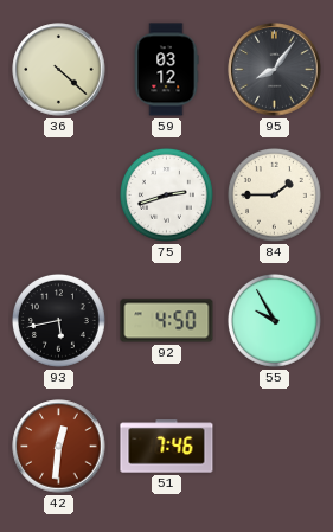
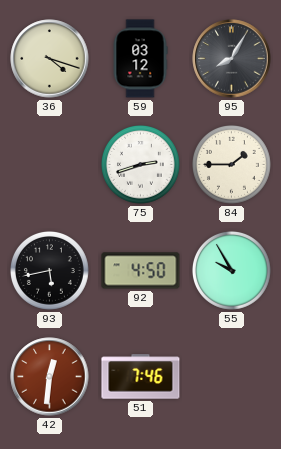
36: 4:22 -> 4:18
95: 8:06 -> 8:05
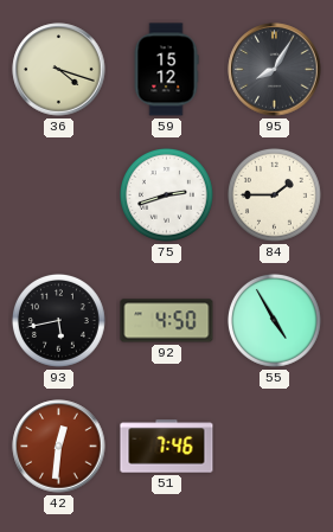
59: 03:12 -> 15:12
55: 9:55 -> 4:55
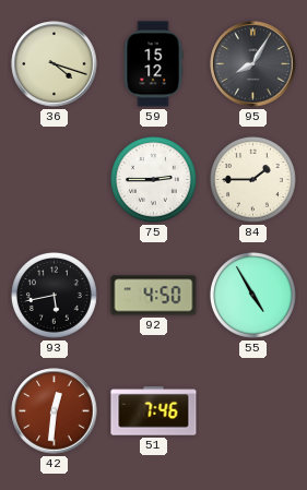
75: 2:42 -> 2:45
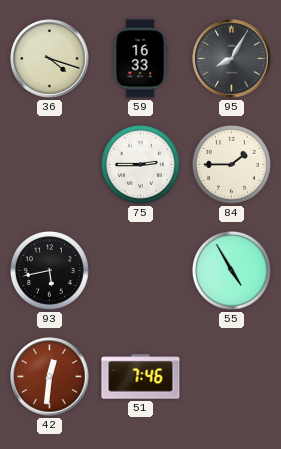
59: 15:12 -> 16:33
92: 4:50 -> none
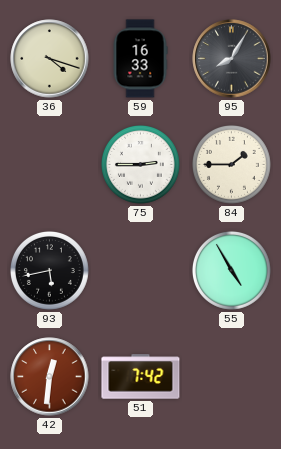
51: 7:46 -> 7:42
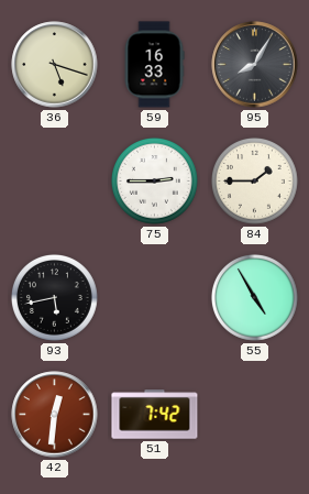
36: 4:18 -> 5:18
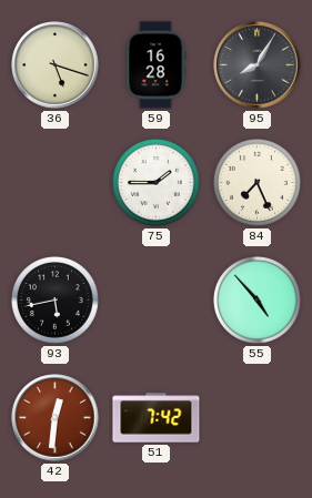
59: 16:33 -> 16:28
75: 2:45 -> 1:45
84: 1:45 -> 7:26
55: 4:55 -> 4:53
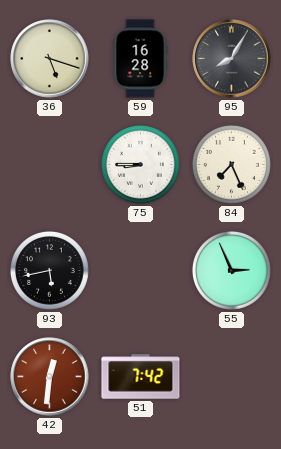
75: 1:45 -> 8:45
55: 4:53 -> 2:56
